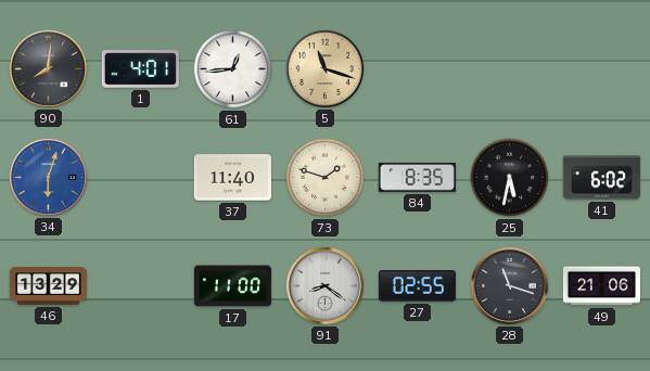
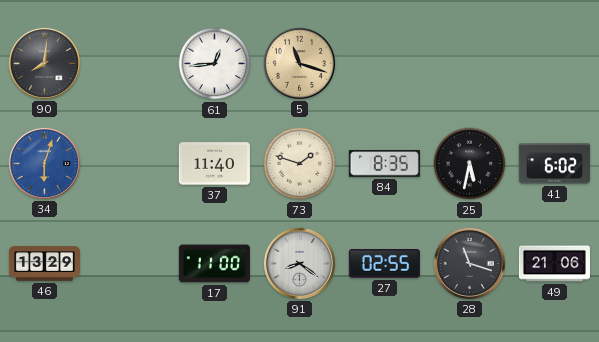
1: 4:01 -> none
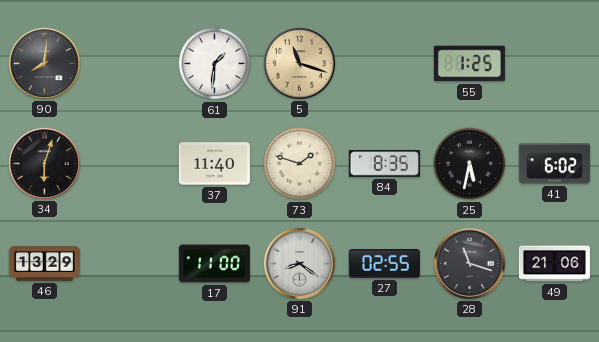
61: 12:44 -> 1:31
55: none -> 1:25
34 dial: blue -> black
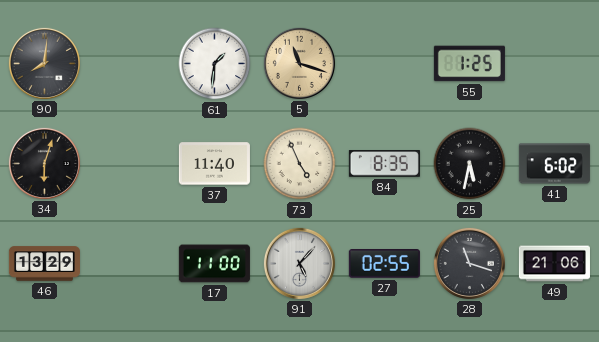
73: 1:48 -> 4:56
91: 8:21 -> 5:07
